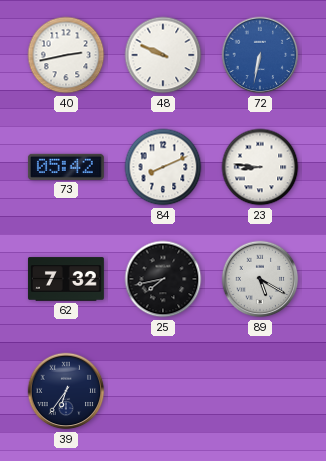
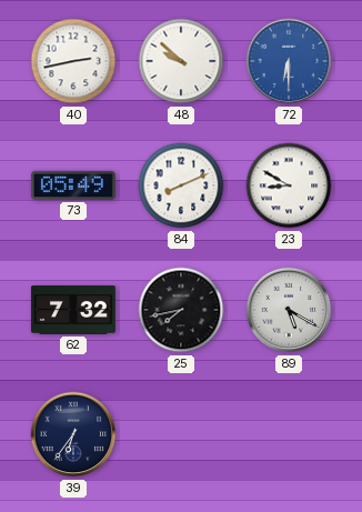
48: 9:49 -> 9:52
72: 6:32 -> 6:30
73: 05:42 -> 05:49
23: 8:46 -> 8:50
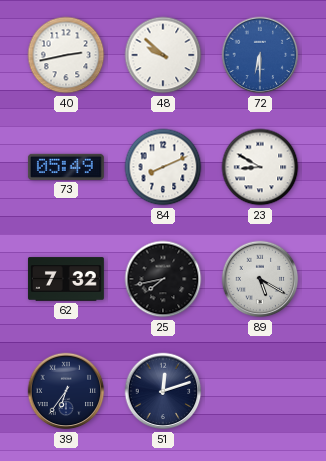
51: none -> 12:12
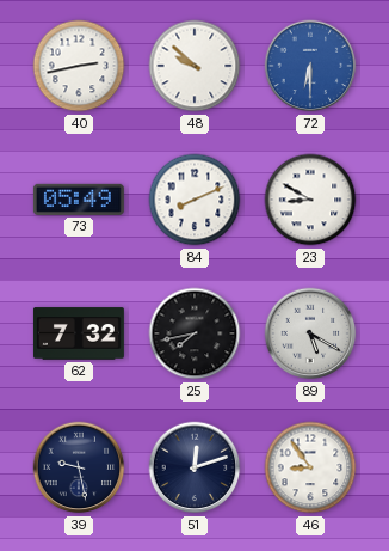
39: 6:36 -> 9:28
46: none -> 8:54
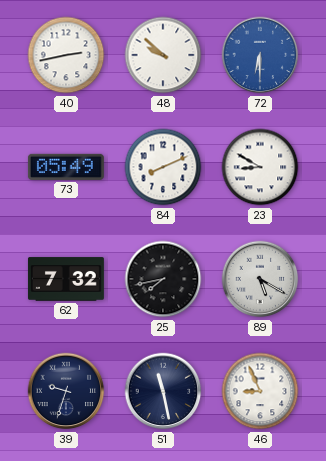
39: 9:28 -> 9:33
51: 12:12 -> 11:28
46: 8:54 -> 8:56
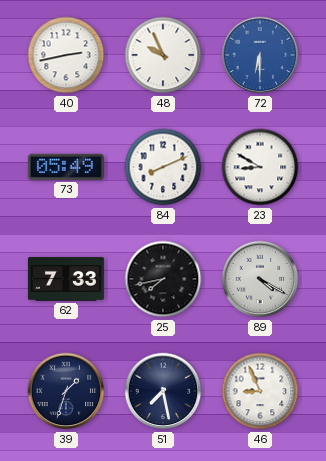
48: 9:52 -> 9:56
62: 7:32 -> 7:33
89: 5:20 -> 4:20
39: 9:33 -> 1:33
51: 11:28 -> 7:28
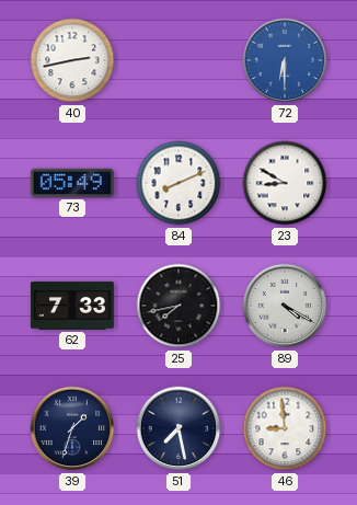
48: 9:56 -> none
46: 8:56 -> 8:59
